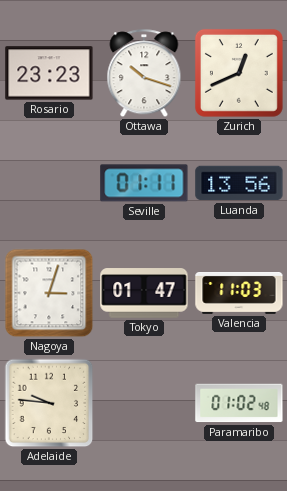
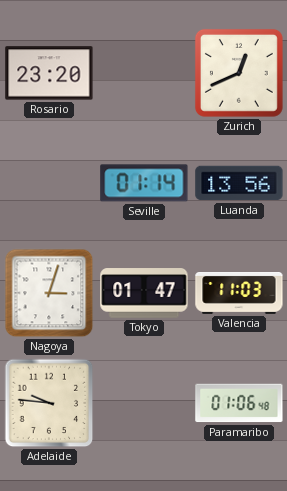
Rosario: 23:23 -> 23:20
Ottawa: 10:18 -> none
Seville: 01:11 -> 01:14
Paramaribo: 01:02 -> 01:06
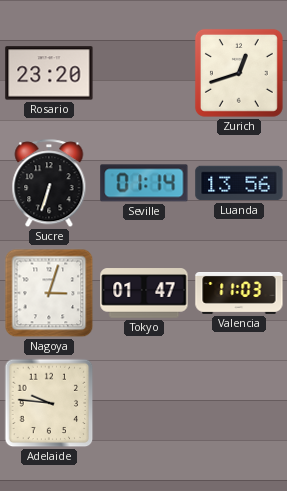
Zurich: 12:41 -> 12:42
Sucre: none -> 6:33
Paramaribo: 01:06 -> none
